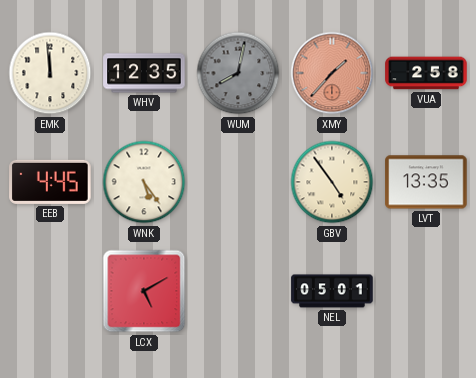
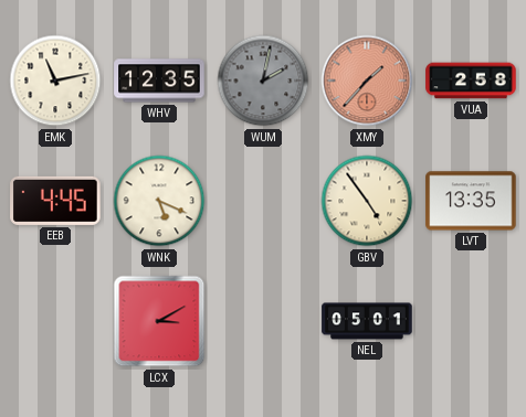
EMK: 11:59 -> 11:13
WUM: 8:02 -> 2:02
WNK: 5:24 -> 5:19
LCX: 5:10 -> 3:10
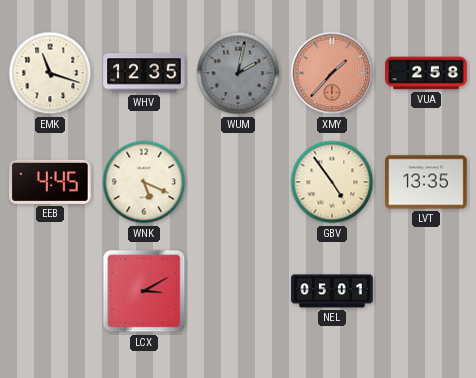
EMK: 11:13 -> 11:18
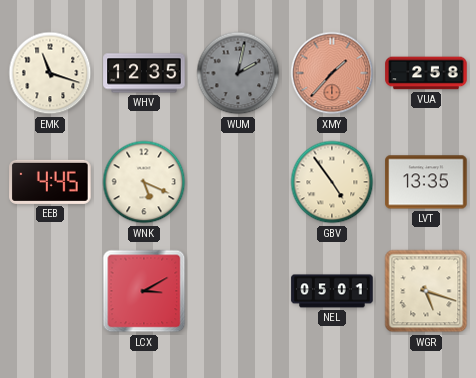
WGR: none -> 5:18
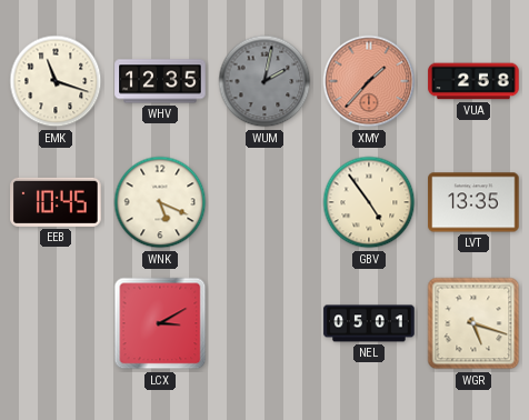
EEB: 4:45 -> 10:45
